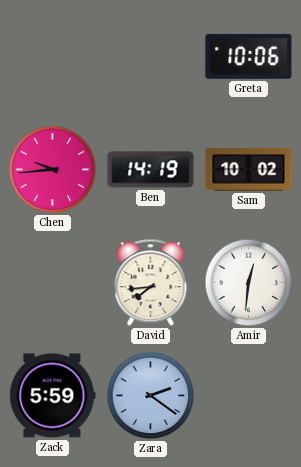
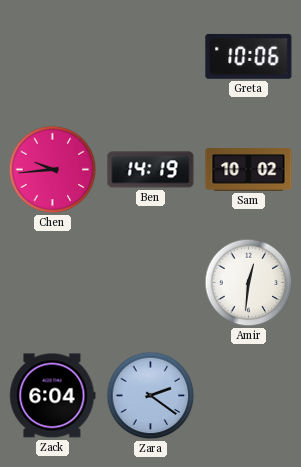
David: 7:44 -> none
Zack: 5:59 -> 6:04
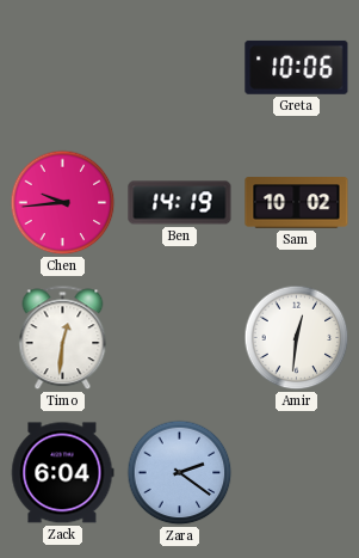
Timo: none -> 12:31
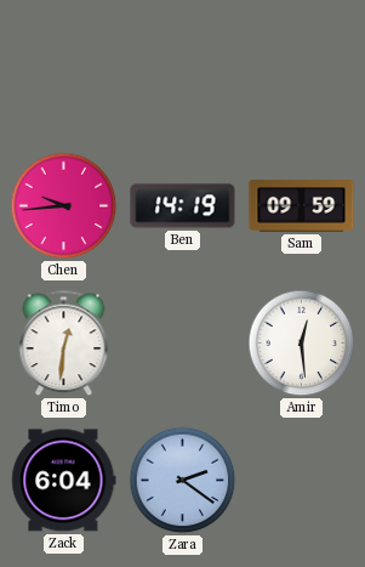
Greta: 10:06 -> none
Sam: 10:02 -> 09:59
Amir: 12:31 -> 12:29
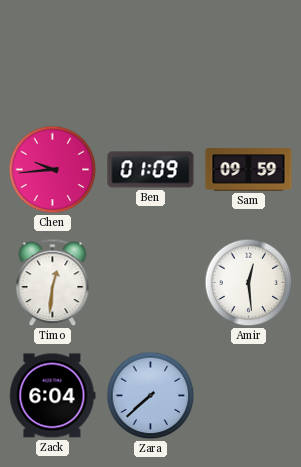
Ben: 14:19 -> 01:09
Zara: 2:21 -> 7:38
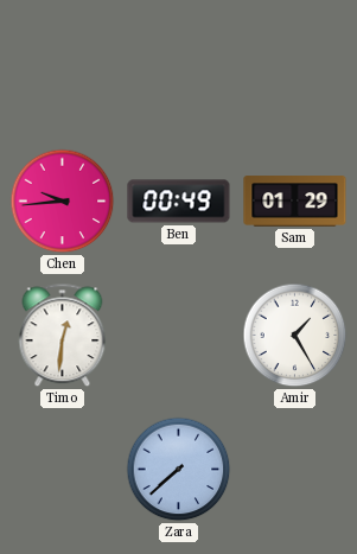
Ben: 01:09 -> 00:49
Sam: 09:59 -> 01:29
Amir: 12:29 -> 1:25
Zack: 6:04 -> none
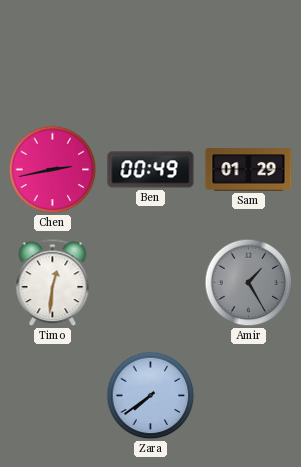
Chen: 9:44 -> 2:43
Amir dial: white -> grey
Zara: 7:38 -> 7:39
